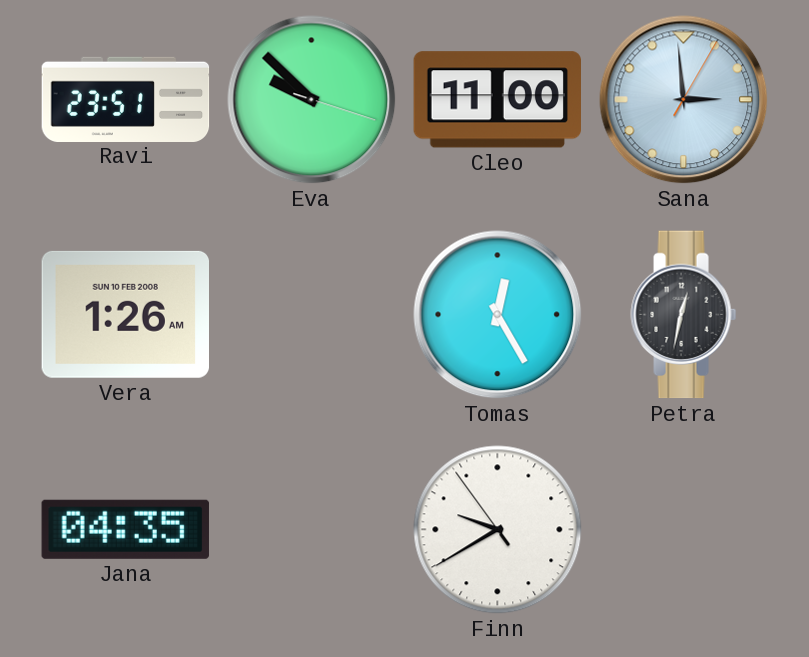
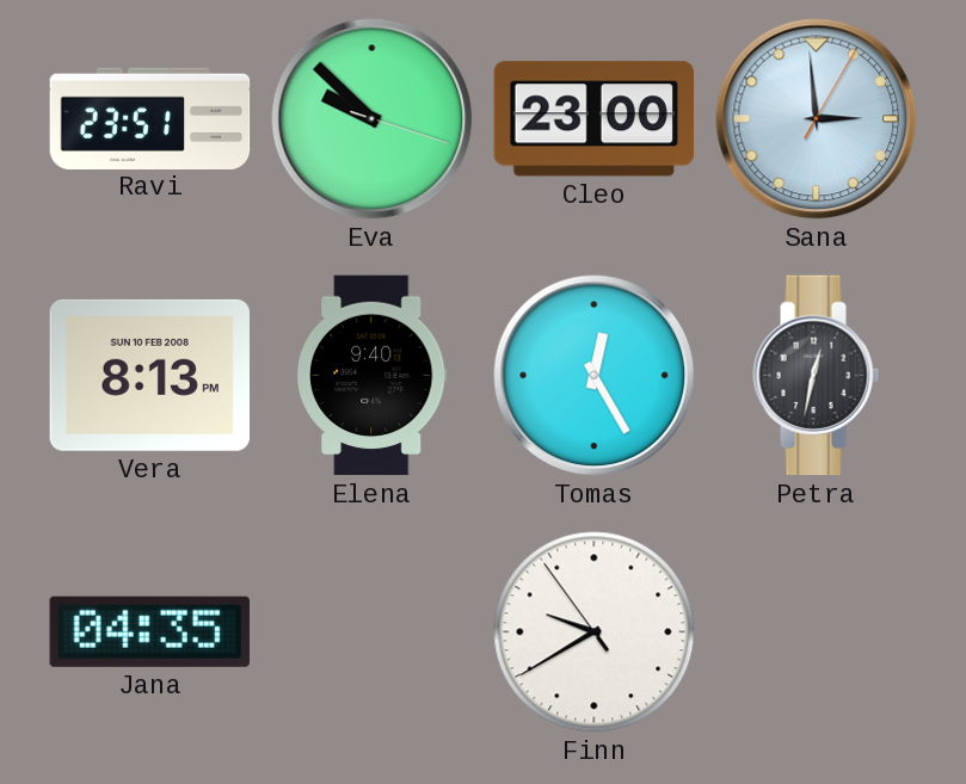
Cleo: 11:00 -> 23:00
Vera: 1:26 -> 8:13
Elena: none -> 9:40
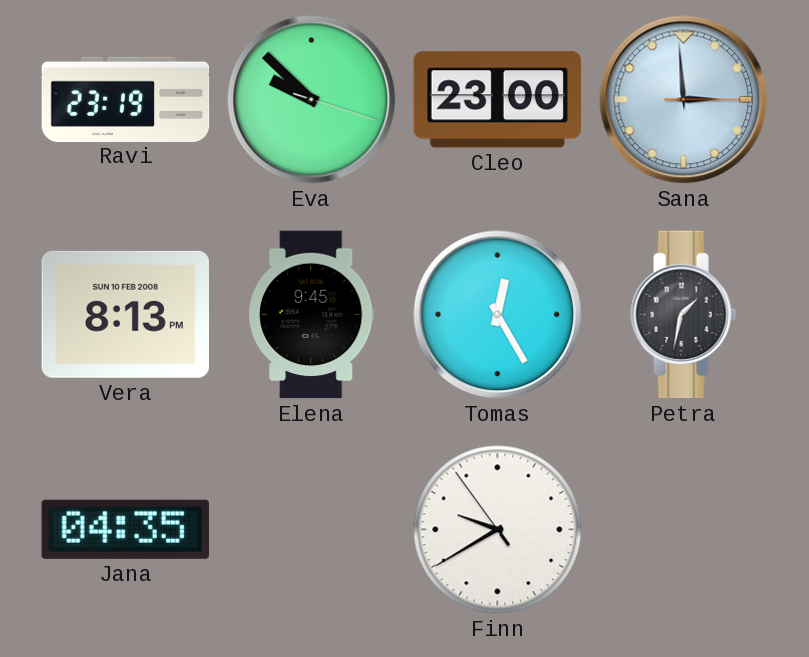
Ravi: 23:51 -> 23:19
Sana: 2:59:05 -> 2:59:15
Elena: 9:40 -> 9:45
Petra: 12:32 -> 1:32
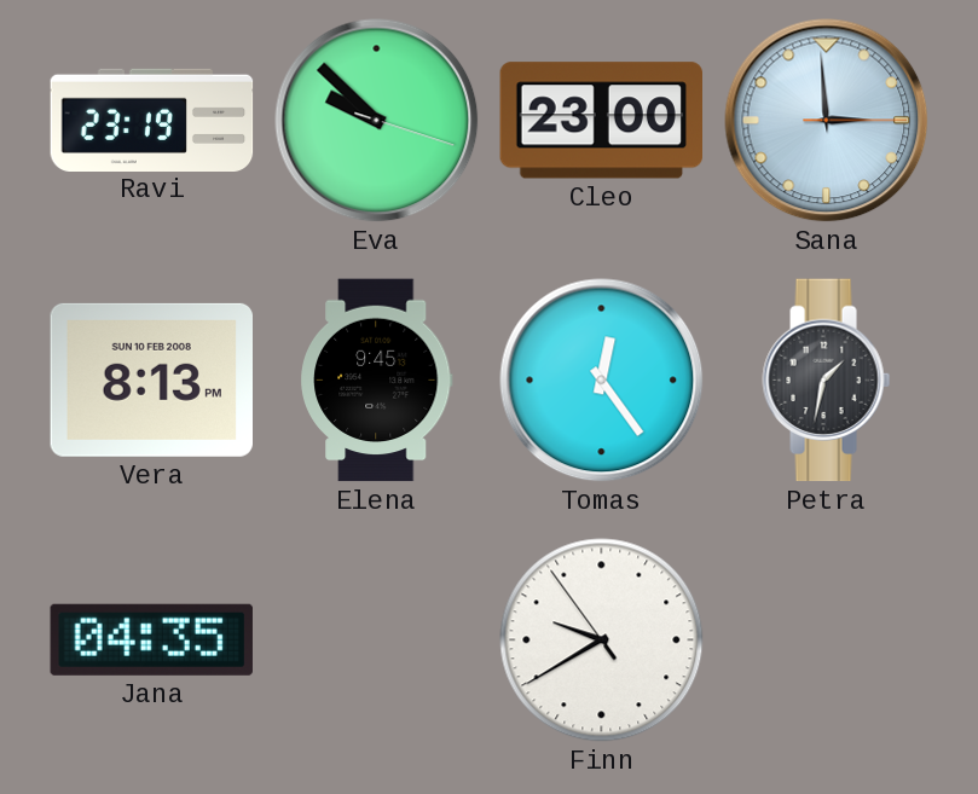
Tomas: 12:25 -> 12:24
